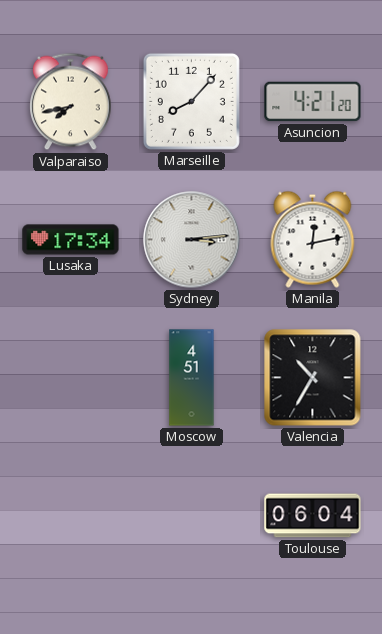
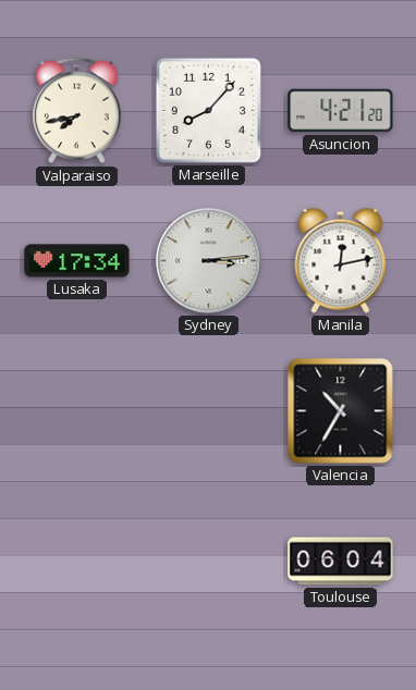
Moscow: 4:51 -> none
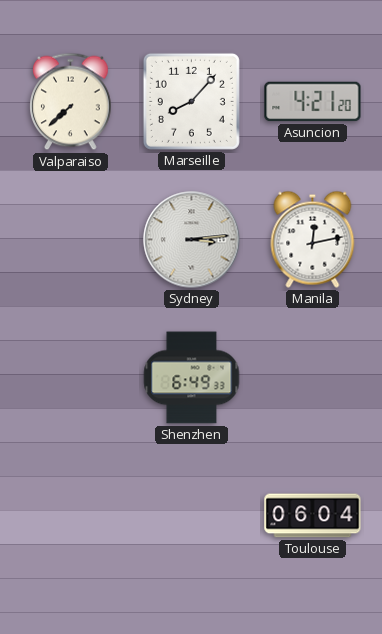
Valparaiso: 7:43 -> 7:38
Lusaka: 17:34 -> none
Shenzhen: none -> 6:49
Valencia: 10:35 -> none
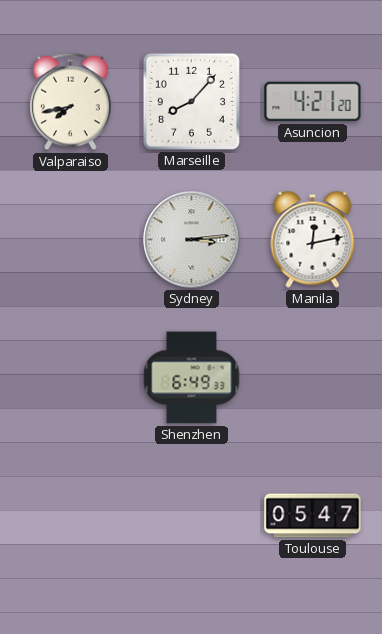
Valparaiso: 7:38 -> 7:43
Toulouse: 06:04 -> 05:47
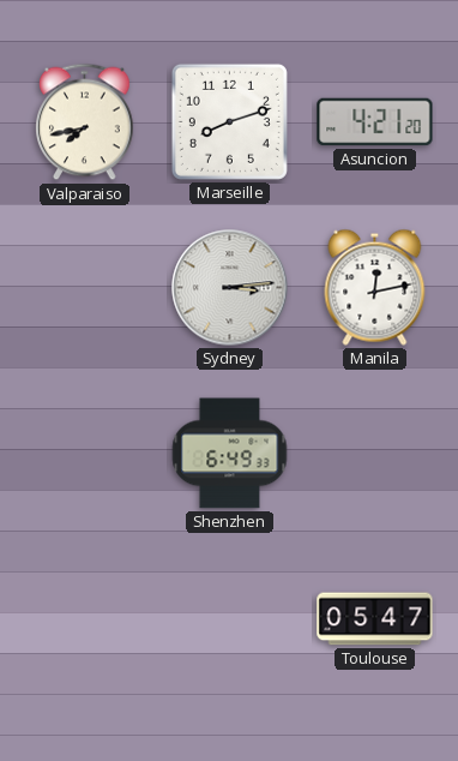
Marseille: 8:07 -> 8:12
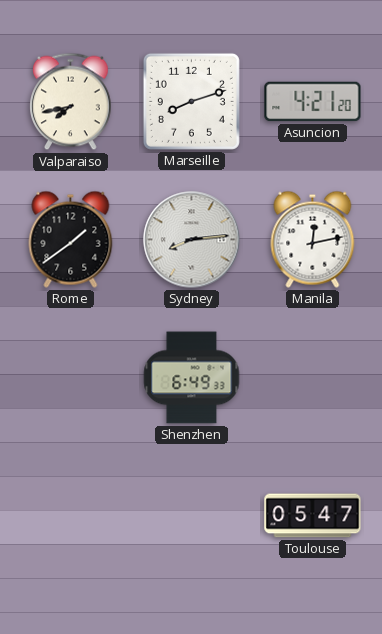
Rome: none -> 1:39
Sydney: 3:14 -> 8:14
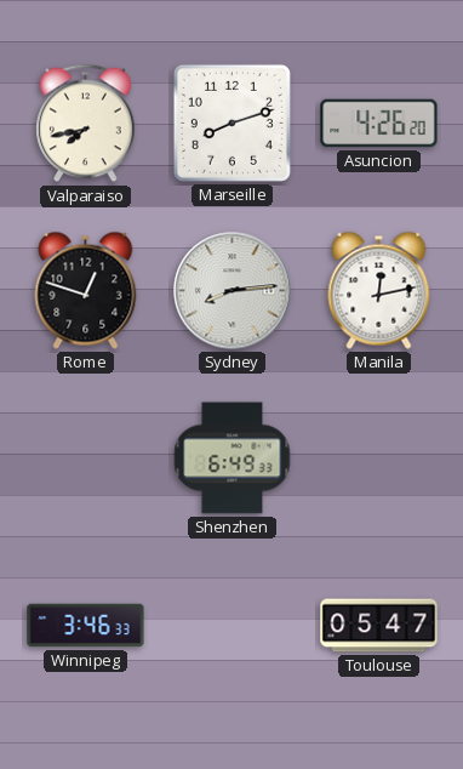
Asuncion: 4:21 -> 4:26
Rome: 1:39 -> 12:48
Winnipeg: none -> 3:46
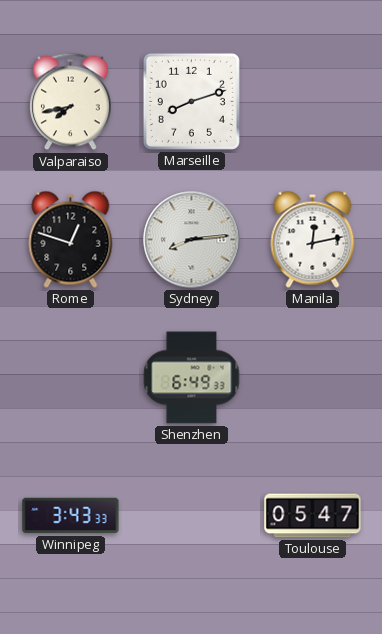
Asuncion: 4:26 -> none
Winnipeg: 3:46 -> 3:43
